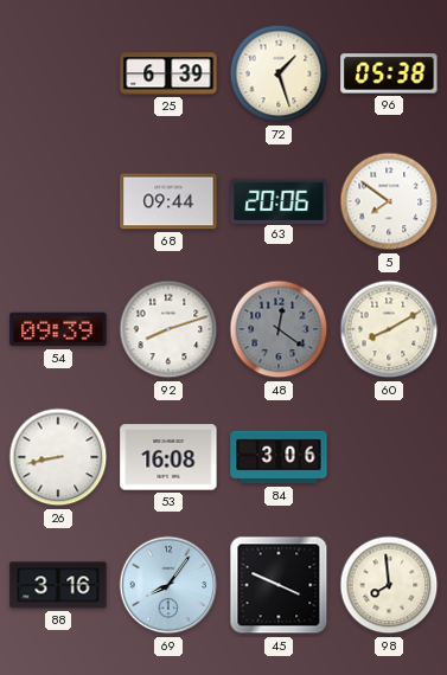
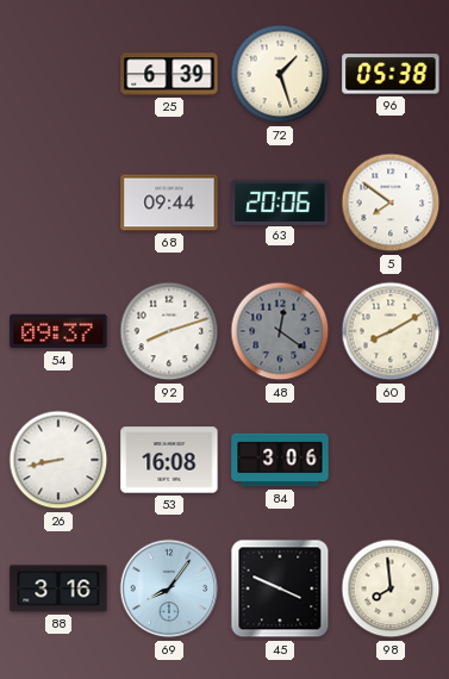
54: 09:39 -> 09:37
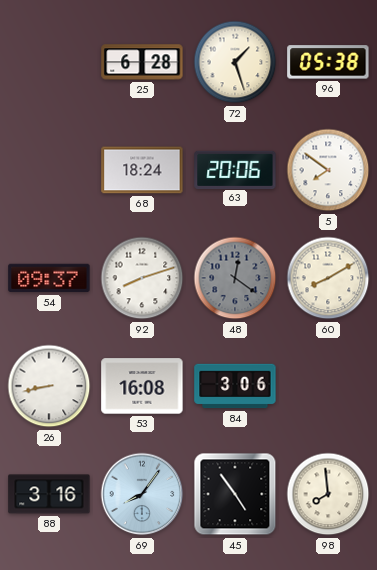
25: 6:39 -> 6:28
68: 09:44 -> 18:24
45: 3:49 -> 4:54
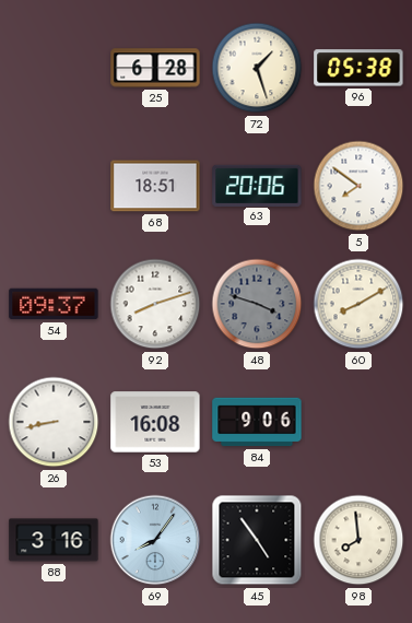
68: 18:24 -> 18:51
48: 12:21 -> 3:48
84: 3:06 -> 9:06
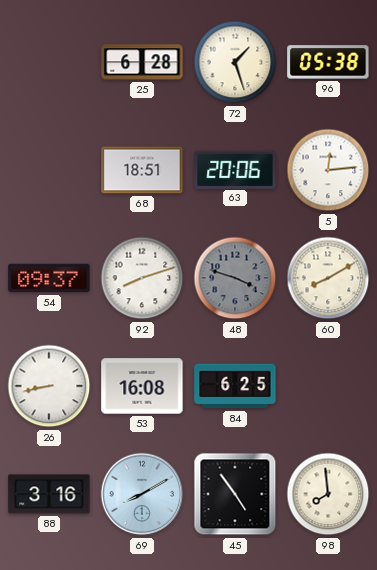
5: 7:51 -> 12:14
84: 9:06 -> 6:25
69: 8:06 -> 8:10
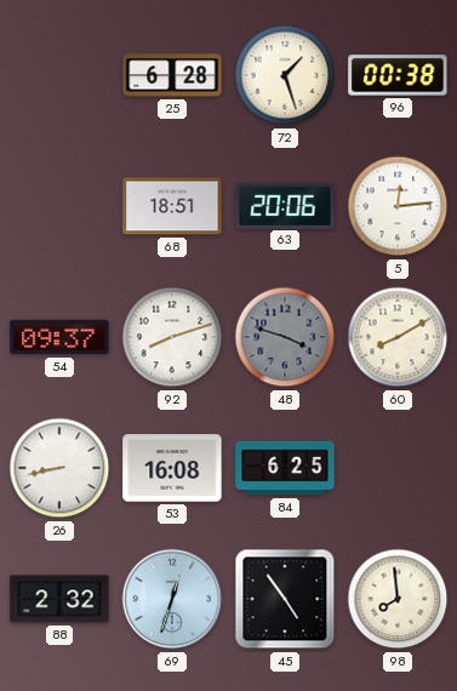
96: 05:38 -> 00:38
88: 3:16 -> 2:32
69: 8:10 -> 12:33
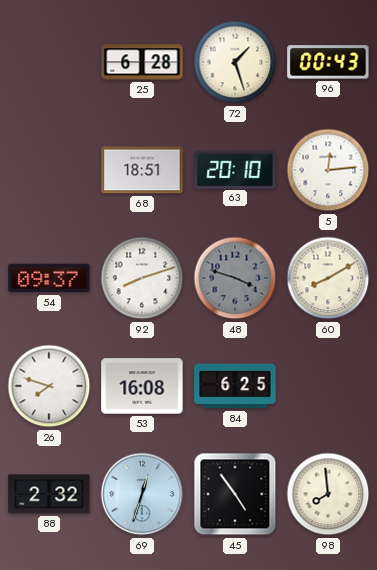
96: 00:38 -> 00:43
63: 20:06 -> 20:10
26: 8:43 -> 7:48
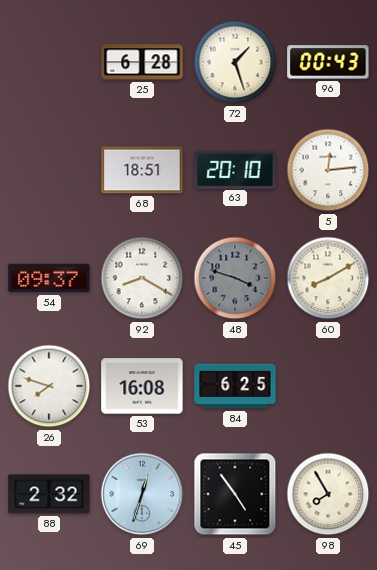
92: 8:12 -> 8:20
98: 7:59 -> 7:55
